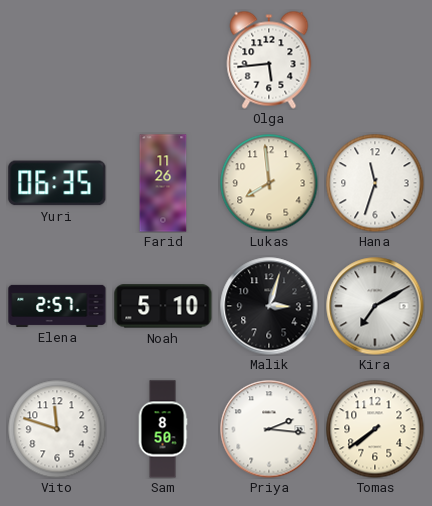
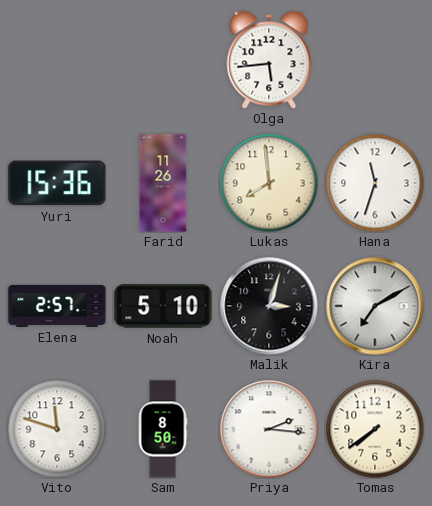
Yuri: 06:35 -> 15:36
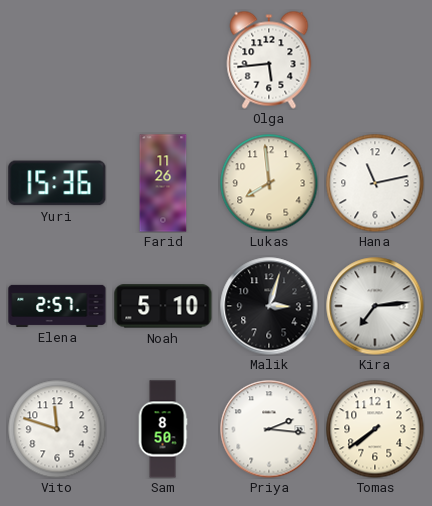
Hana: 11:33 -> 11:13
Kira: 7:10 -> 7:14
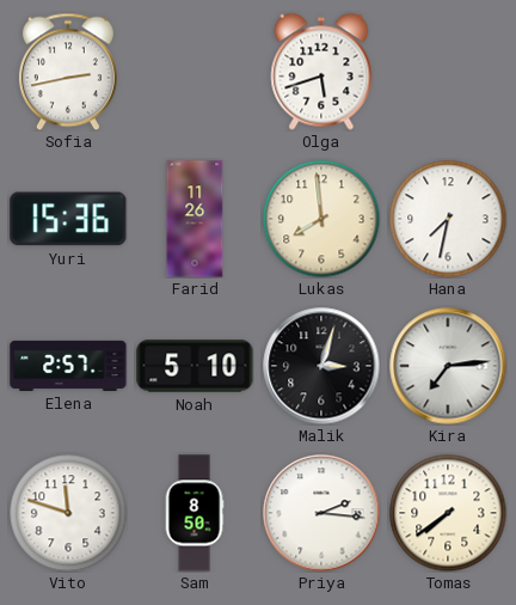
Sofia: none -> 2:43
Olga: 5:44 -> 5:42
Hana: 11:13 -> 7:32
